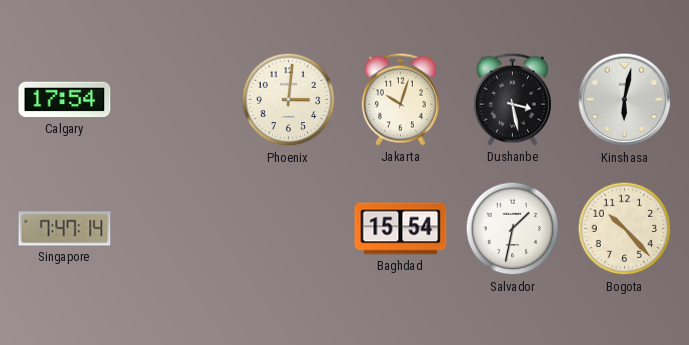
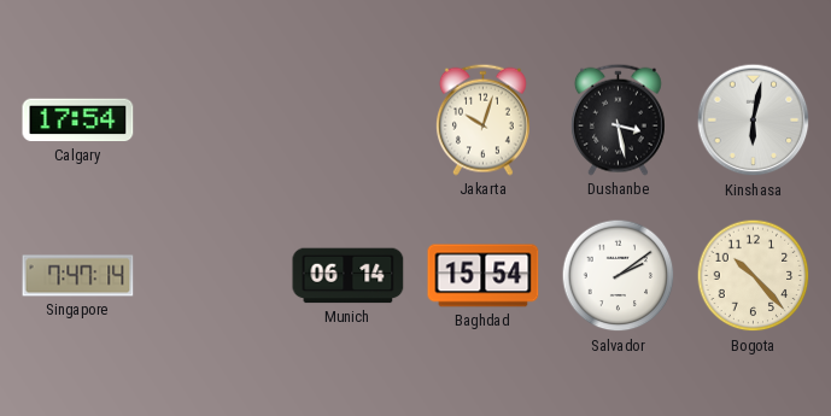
Phoenix: 3:01 -> none
Munich: none -> 06:14
Salvador: 1:32 -> 2:09
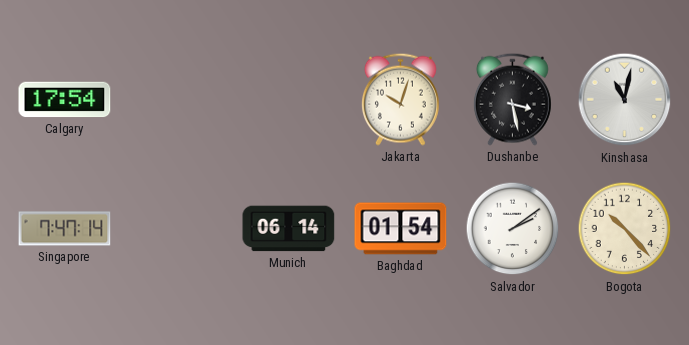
Kinshasa: 6:02 -> 11:02
Baghdad: 15:54 -> 01:54
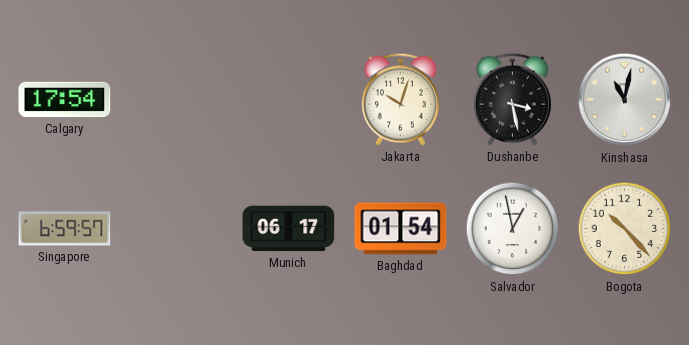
Singapore: 7:47 -> 6:59
Munich: 06:14 -> 06:17
Salvador: 2:09 -> 12:58
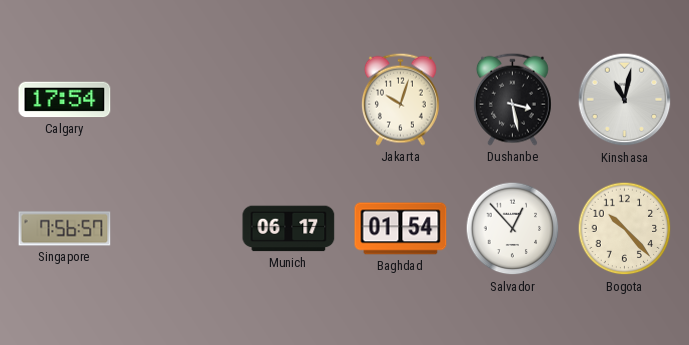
Singapore: 6:59 -> 7:56
Salvador: 12:58 -> 12:53
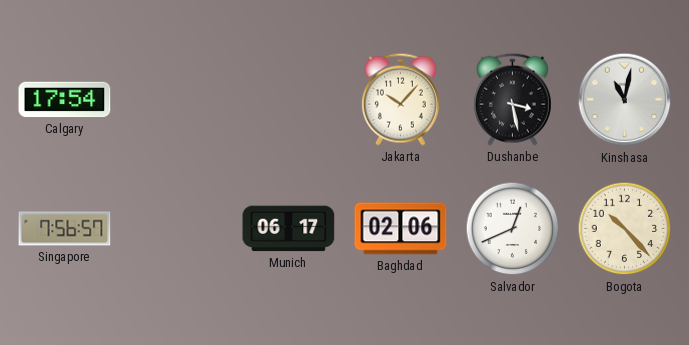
Jakarta: 10:03 -> 10:07
Baghdad: 01:54 -> 02:06
Salvador: 12:53 -> 12:41
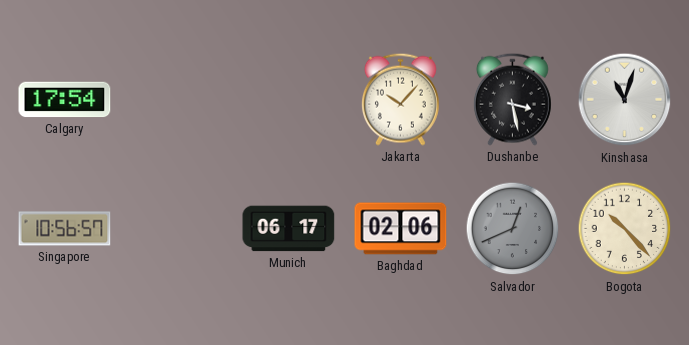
Kinshasa: 11:02 -> 11:03
Singapore: 7:56 -> 10:56
Salvador dial: white -> grey
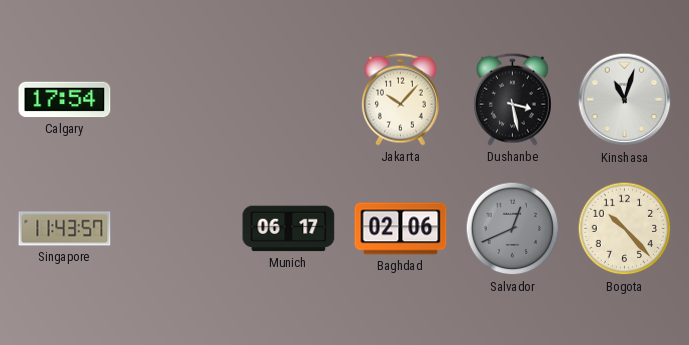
Singapore: 10:56 -> 11:43
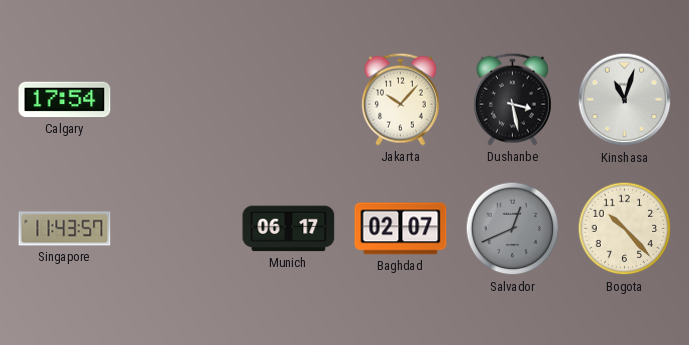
Baghdad: 02:06 -> 02:07
